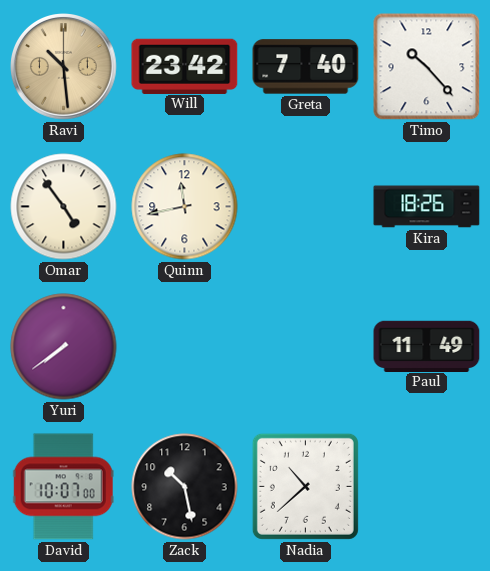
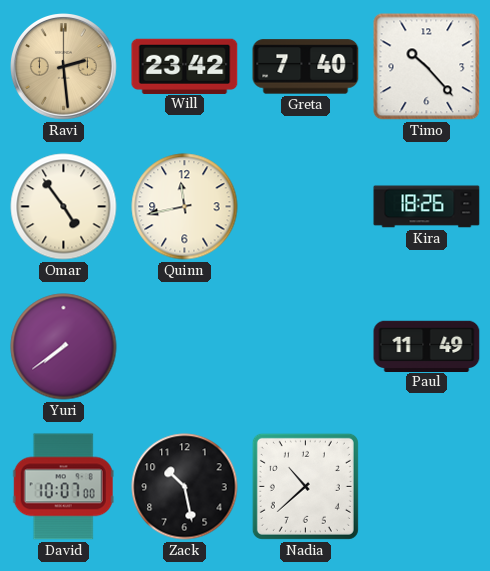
Ravi: 10:29 -> 2:29
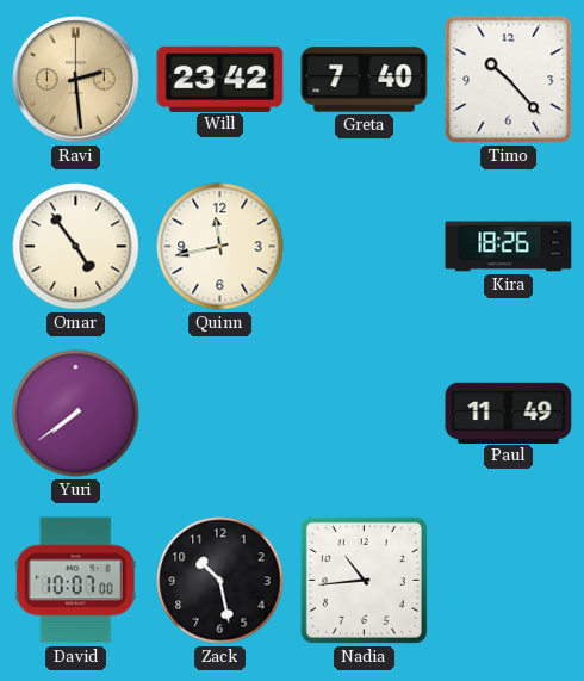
Nadia: 10:38 -> 10:44
